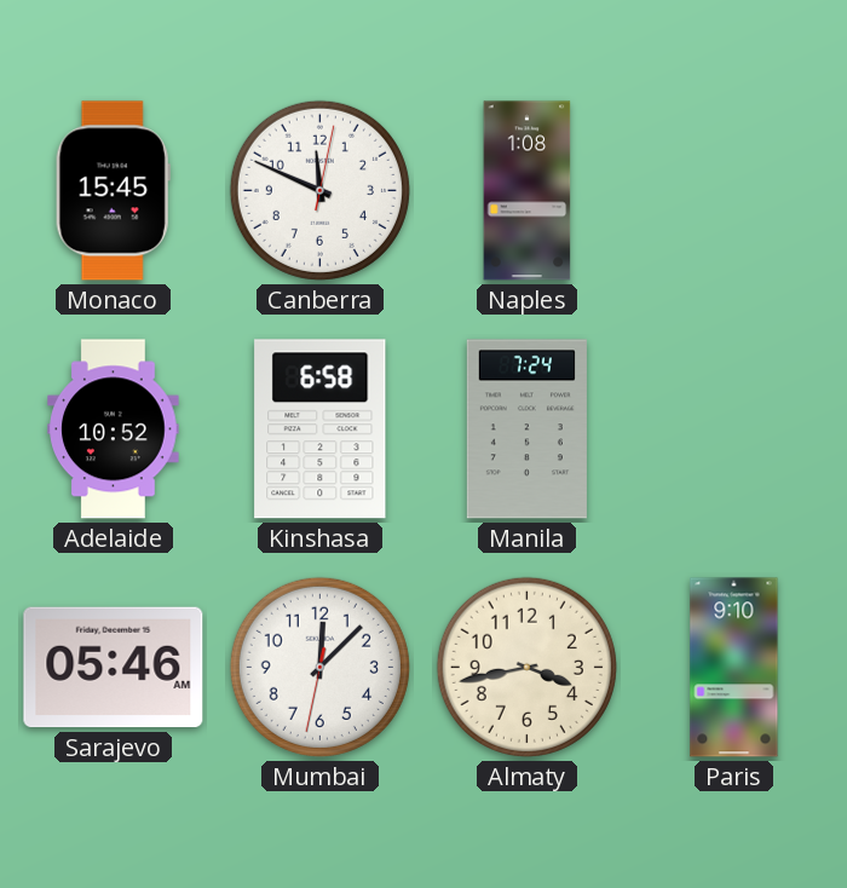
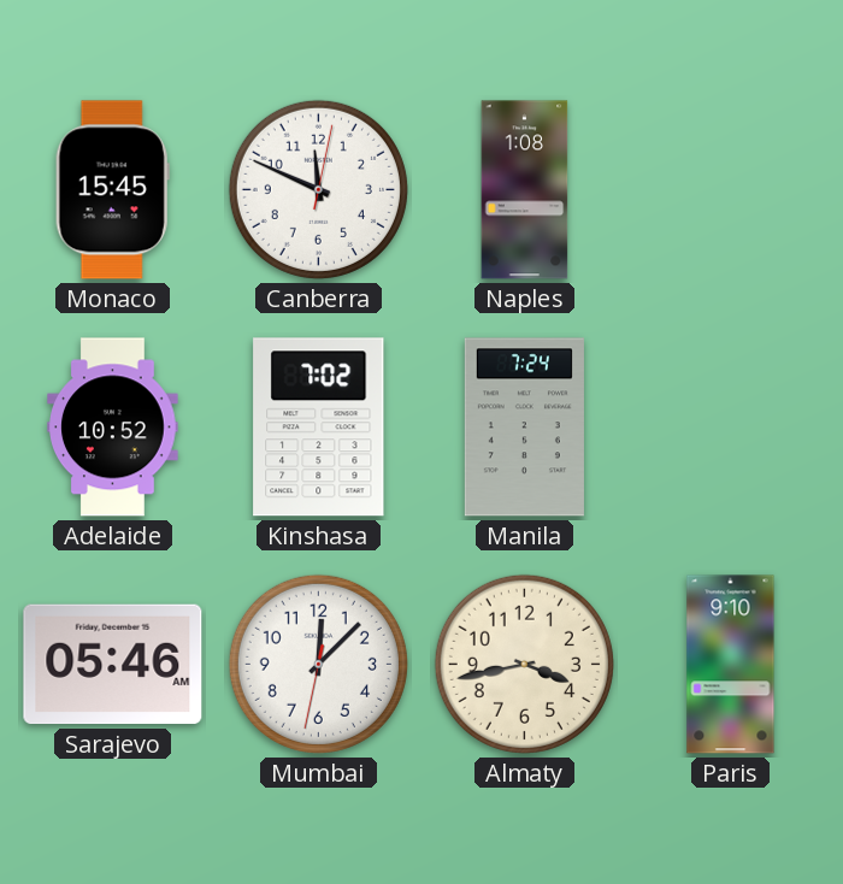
Kinshasa: 6:58 -> 7:02
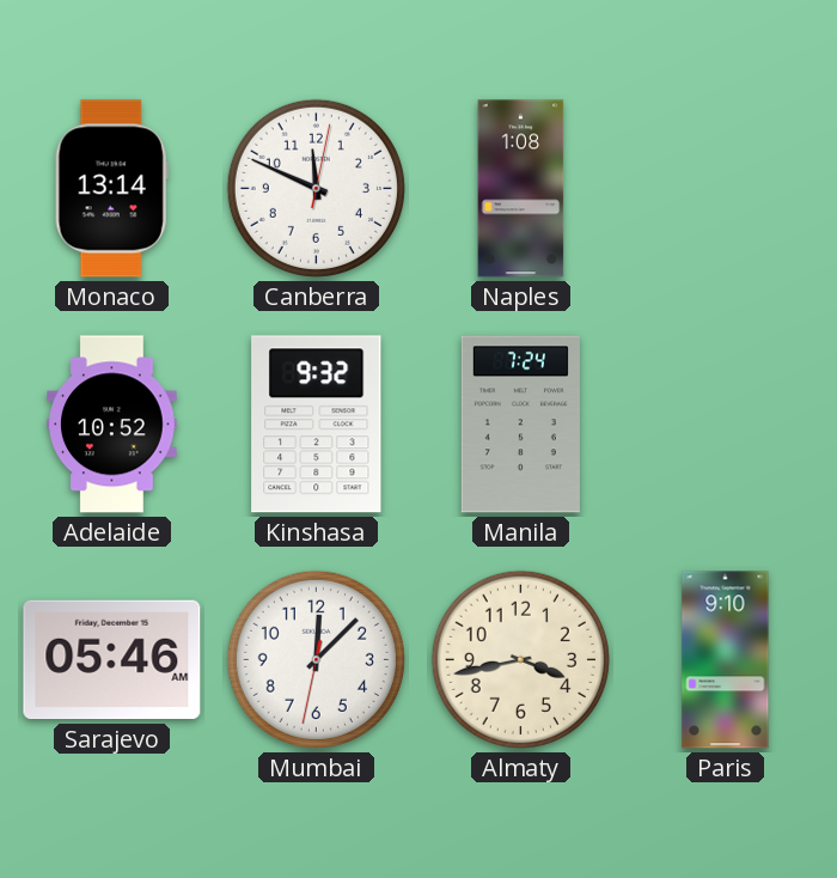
Monaco: 15:45 -> 13:14
Kinshasa: 7:02 -> 9:32
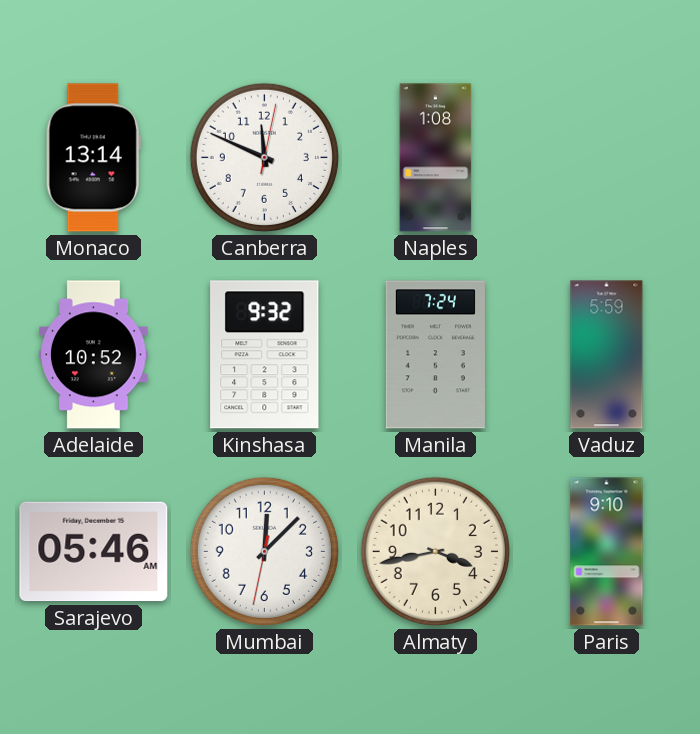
Vaduz: none -> 5:59
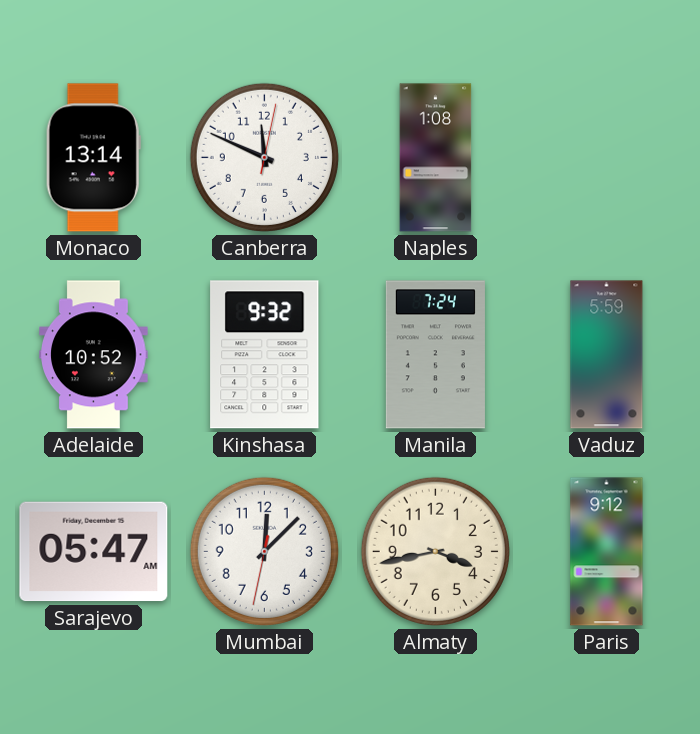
Sarajevo: 05:46 -> 05:47
Paris: 9:10 -> 9:12
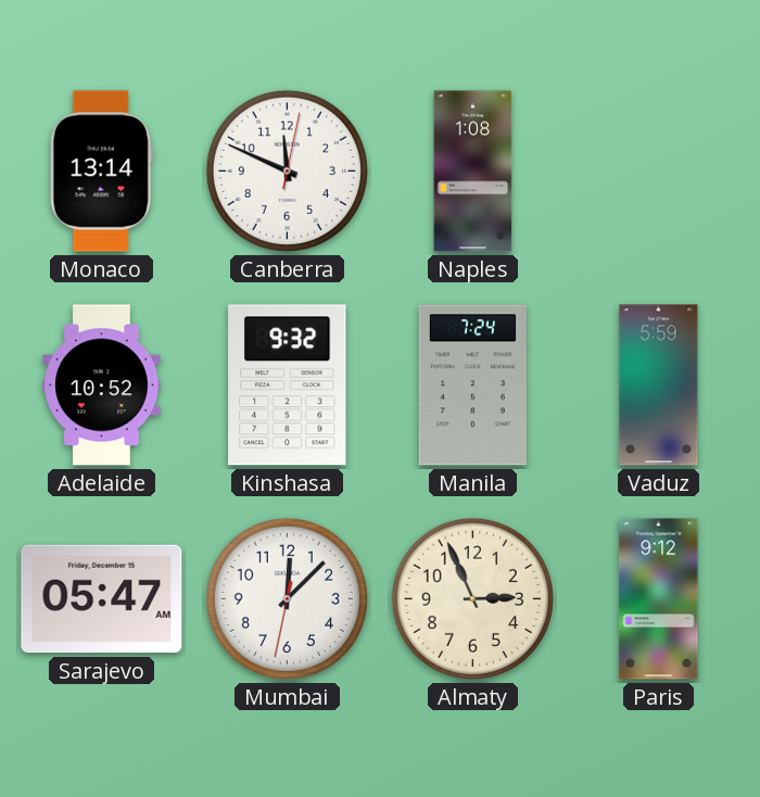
Almaty: 3:43 -> 2:56
